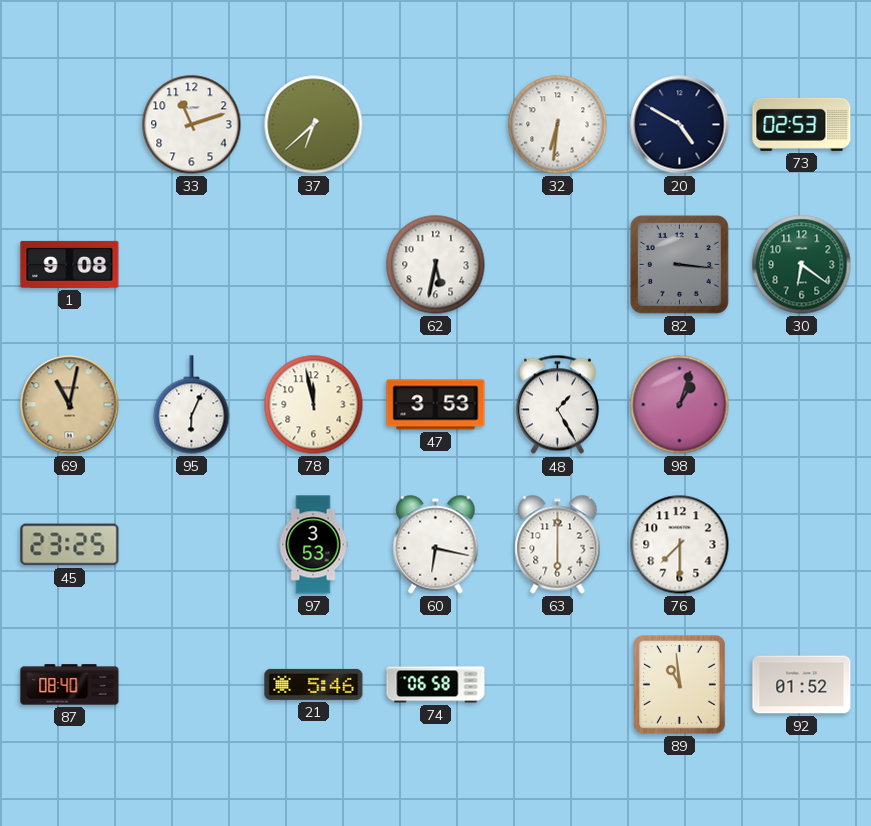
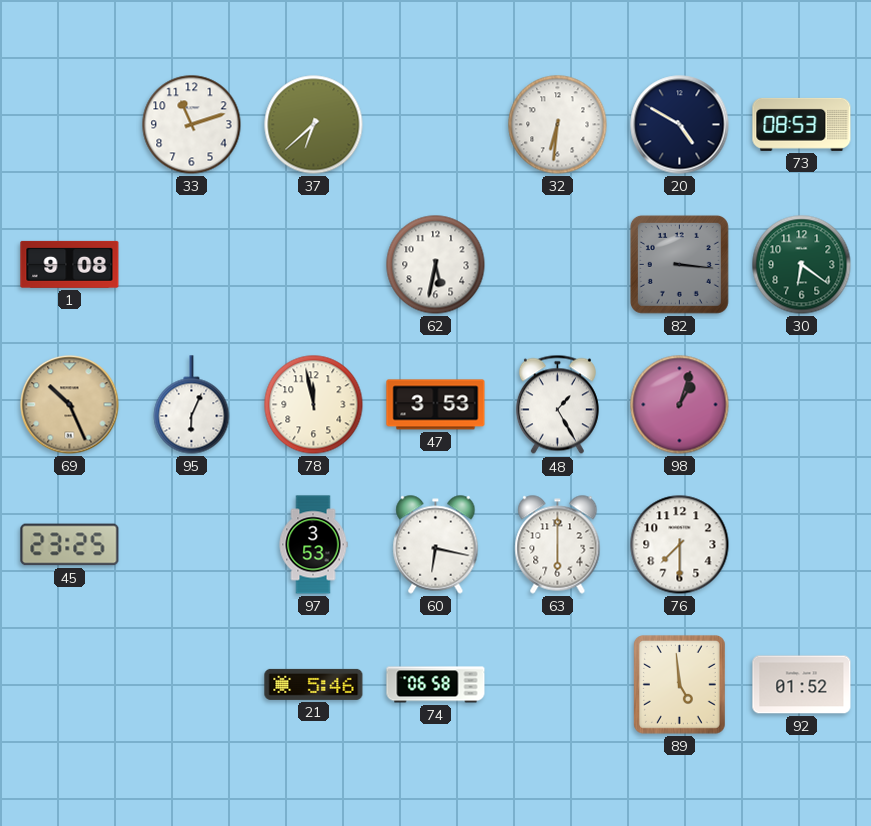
73: 02:53 -> 08:53
69: 11:02 -> 10:26
87: 08:40 -> none
89: 10:59 -> 4:59
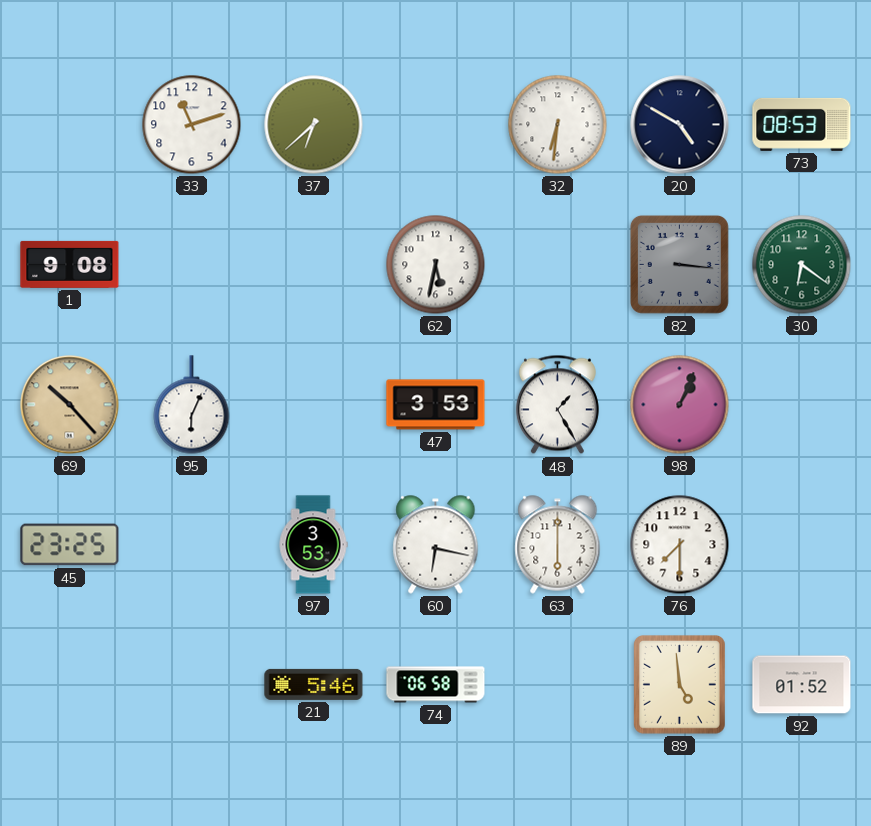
69: 10:26 -> 10:23
78: 11:58 -> none
98: 1:03 -> 1:04
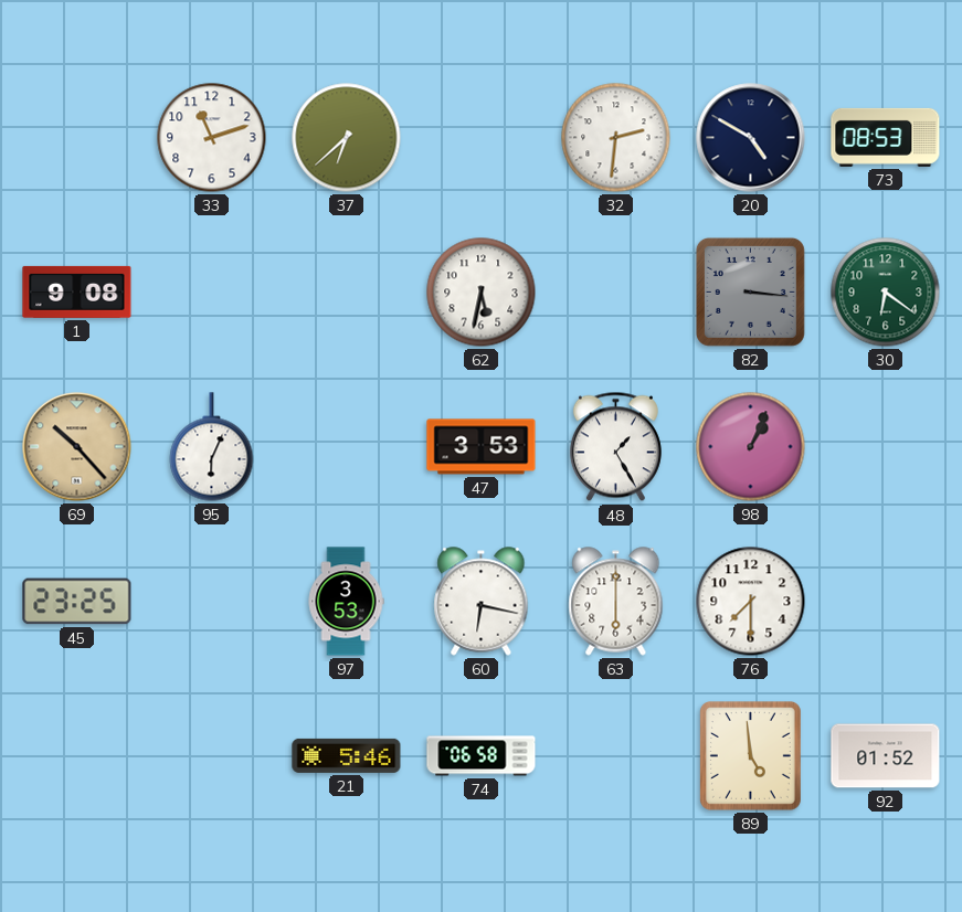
32: 6:31 -> 2:31
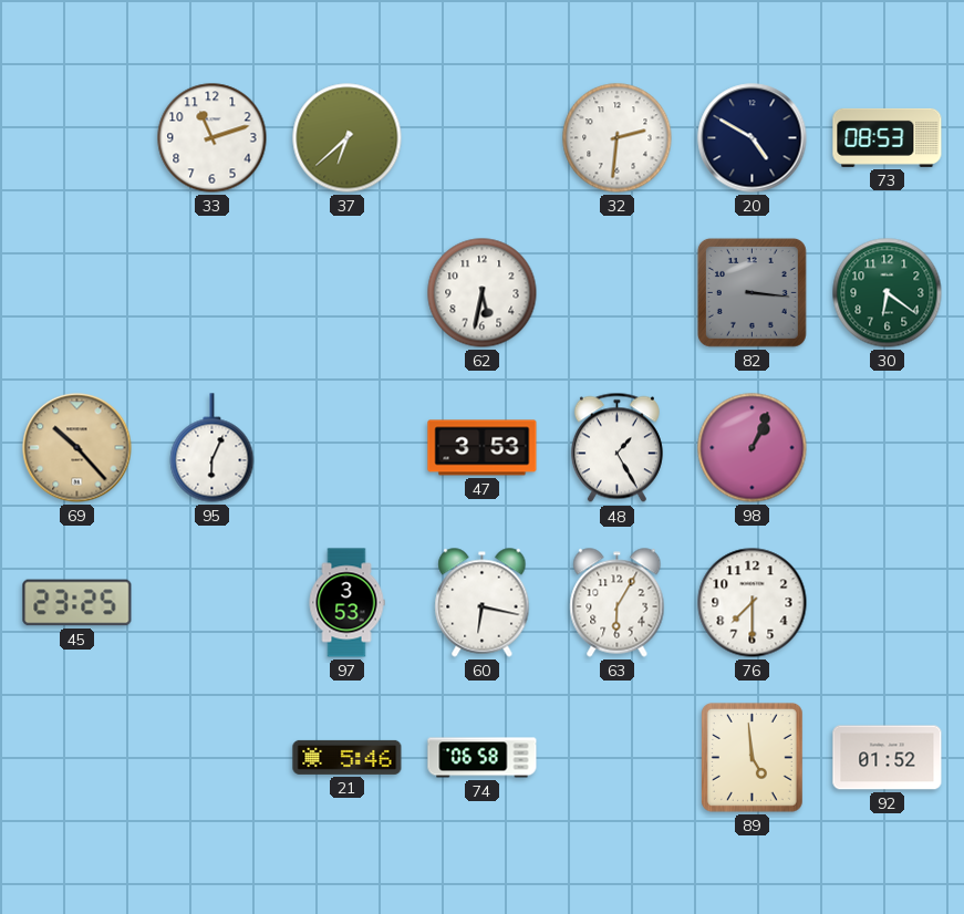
1: 9:08 -> none
63: 6:00 -> 6:05
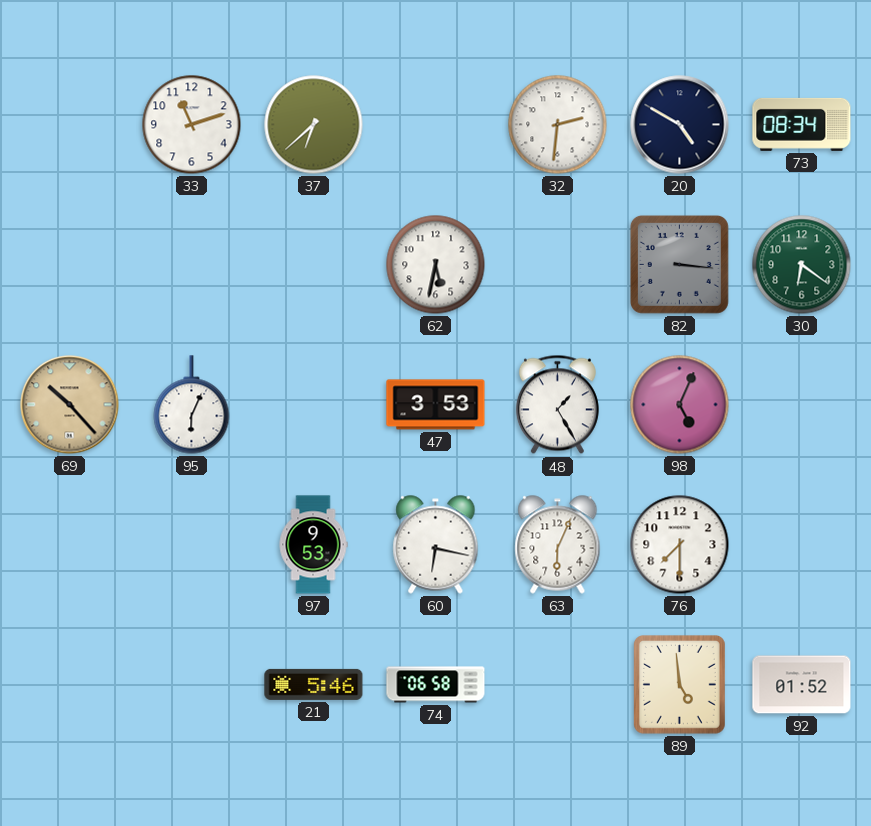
73: 08:53 -> 08:34
98: 1:04 -> 5:04
45: 23:25 -> none
97: 3:53 -> 9:53
63: 6:05 -> 6:04
